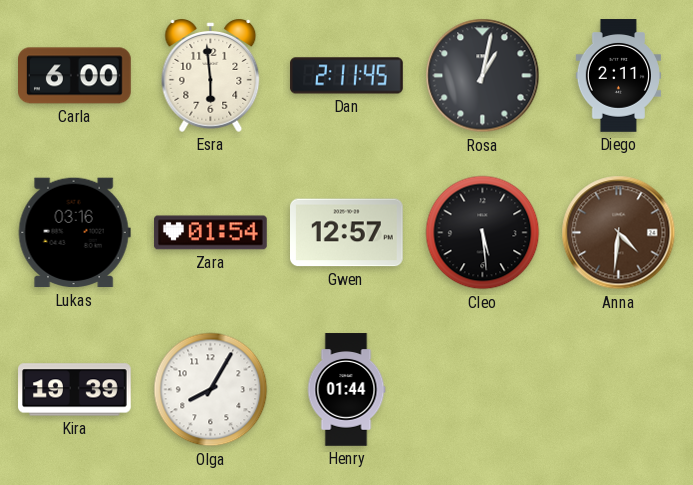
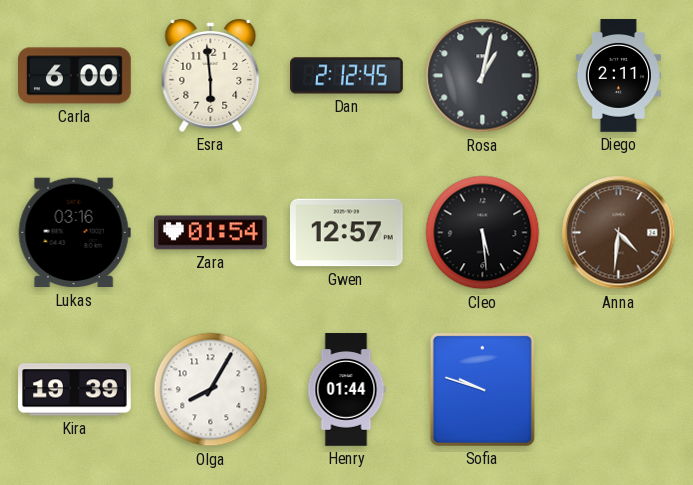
Dan: 2:11 -> 2:12
Sofia: none -> 9:48
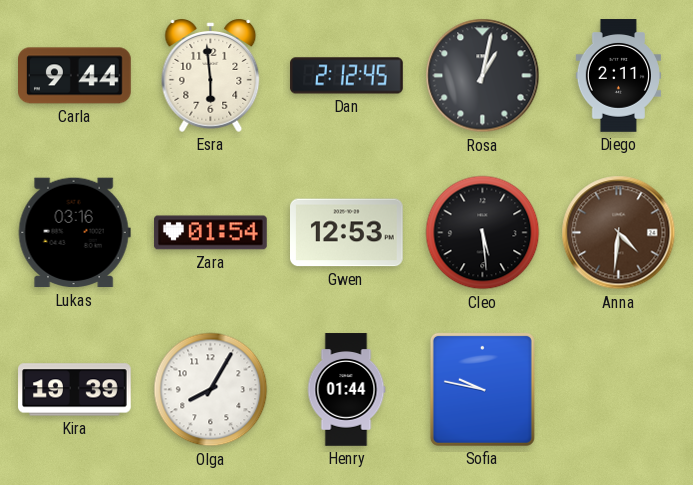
Carla: 6:00 -> 9:44
Gwen: 12:57 -> 12:53
Sofia: 9:48 -> 9:47
